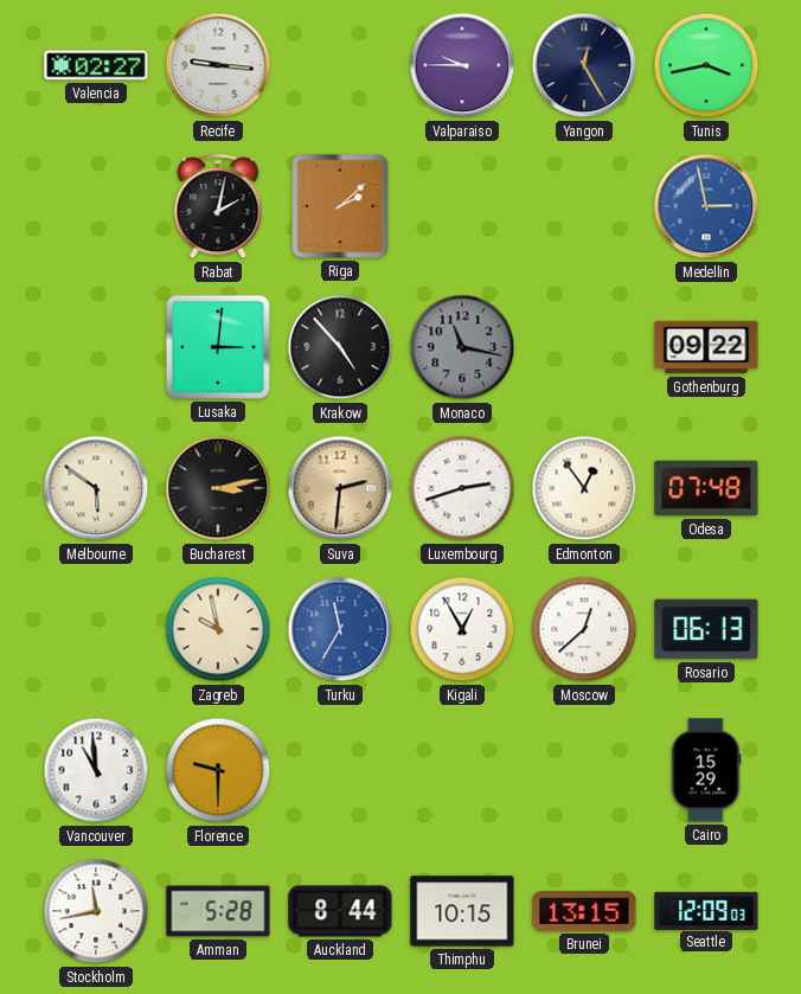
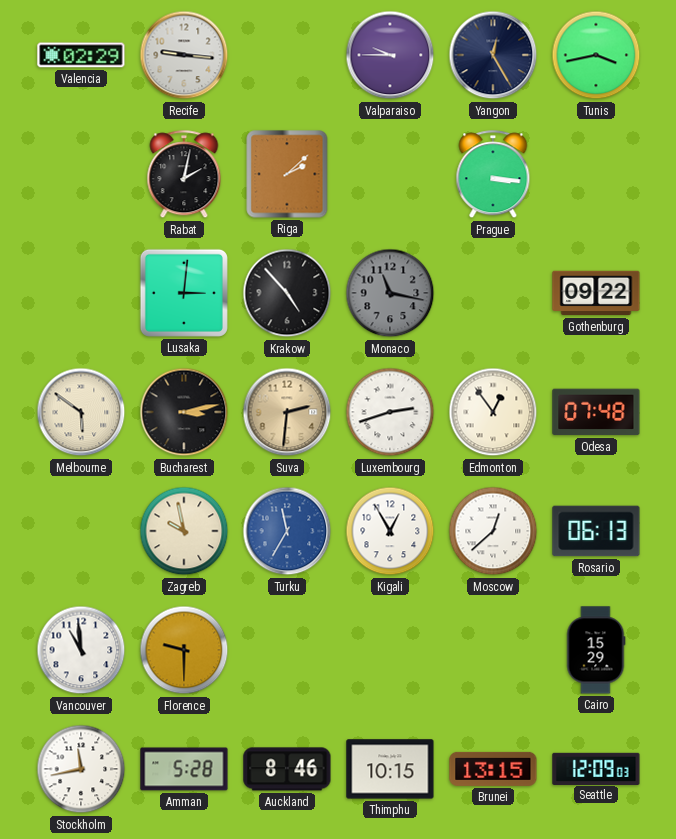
Valencia: 02:27 -> 02:29
Prague: none -> 3:16
Medellin: 2:58 -> none
Auckland: 8:44 -> 8:46
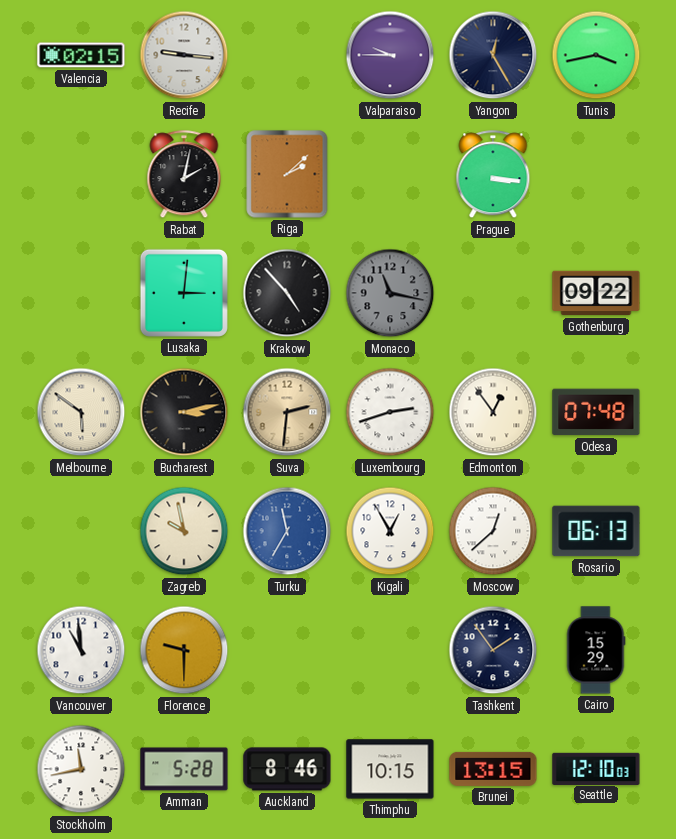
Valencia: 02:29 -> 02:15
Tashkent: none -> 1:54
Seattle: 12:09 -> 12:10
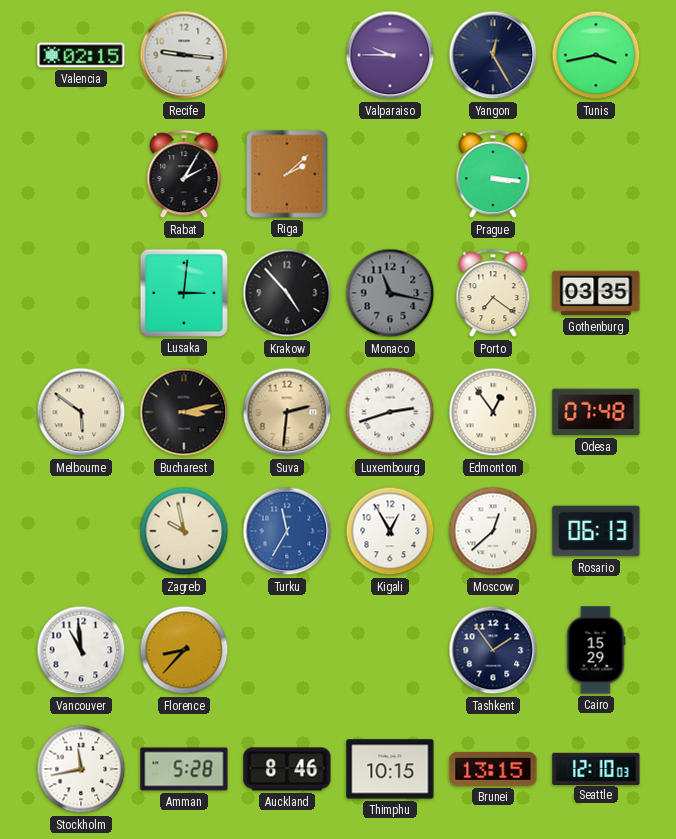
Rabat: 2:02 -> 2:05
Porto: none -> 7:21
Gothenburg: 09:22 -> 03:35
Florence: 9:30 -> 8:37
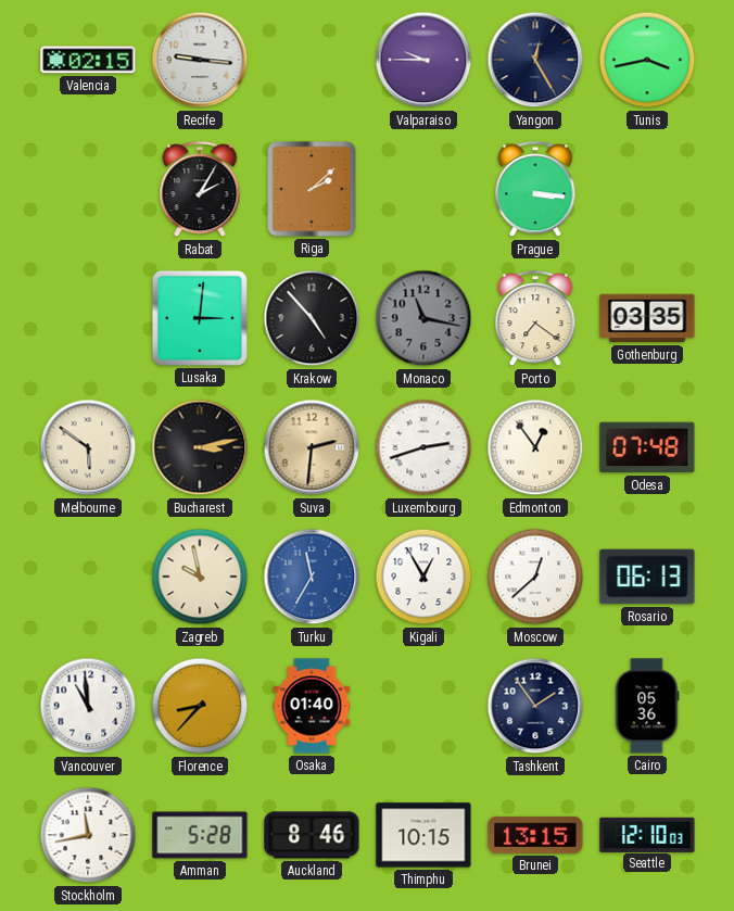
Osaka: none -> 01:40
Cairo: 15:29 -> 05:36
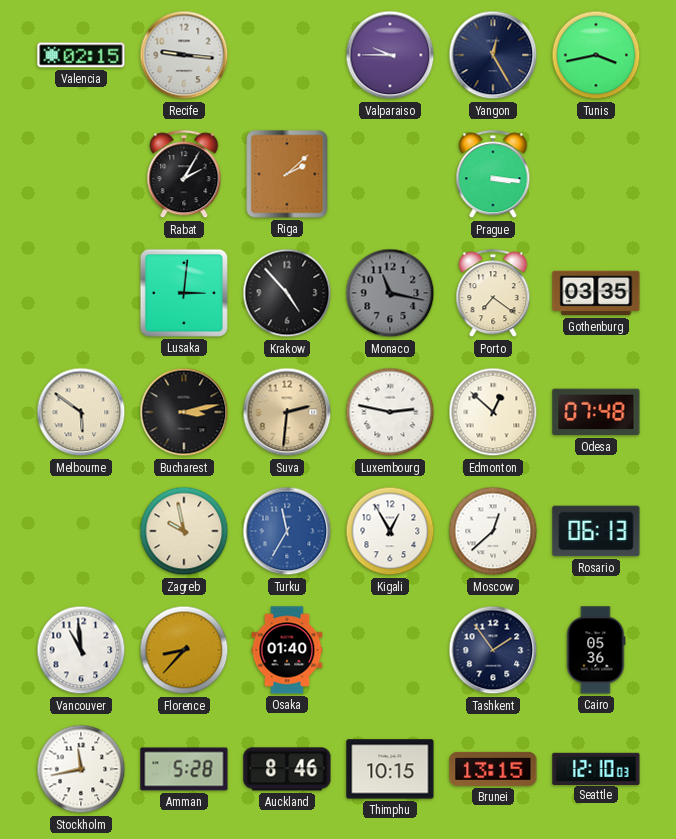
Luxembourg: 2:42 -> 2:47
Edmonton: 12:54 -> 12:52
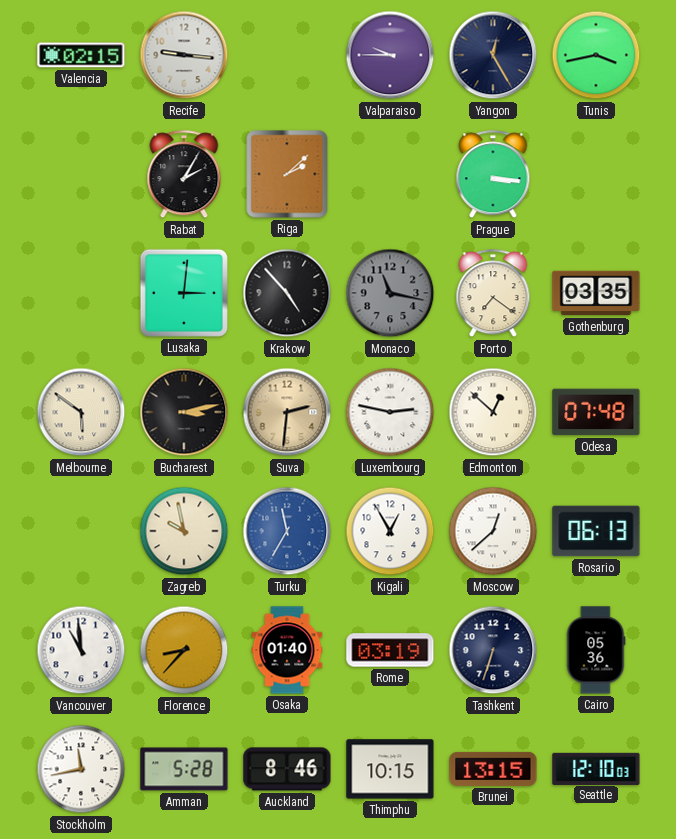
Rome: none -> 03:19
Tashkent: 1:54 -> 6:33
